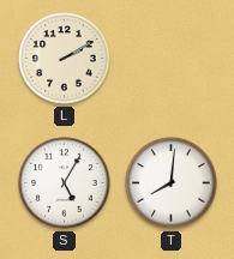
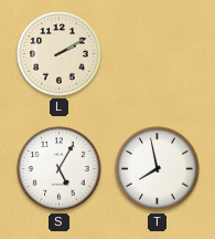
T: 8:01 -> 7:58
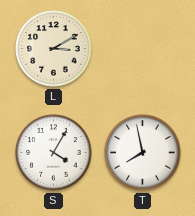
L: 2:10 -> 3:10
S: 5:05 -> 4:05
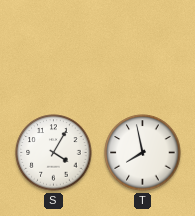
L: 3:10 -> none
